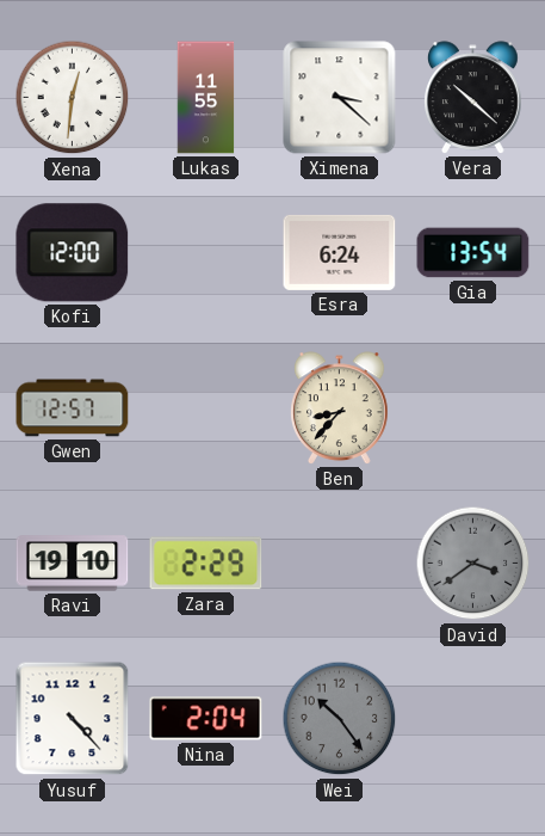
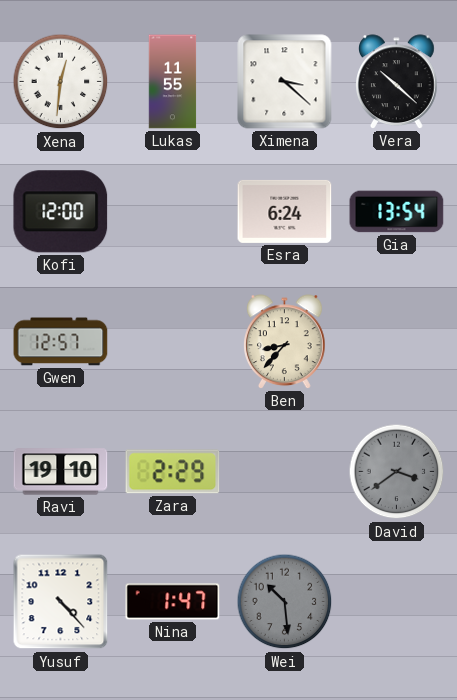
Nina: 2:04 -> 1:47
Wei: 10:24 -> 10:29
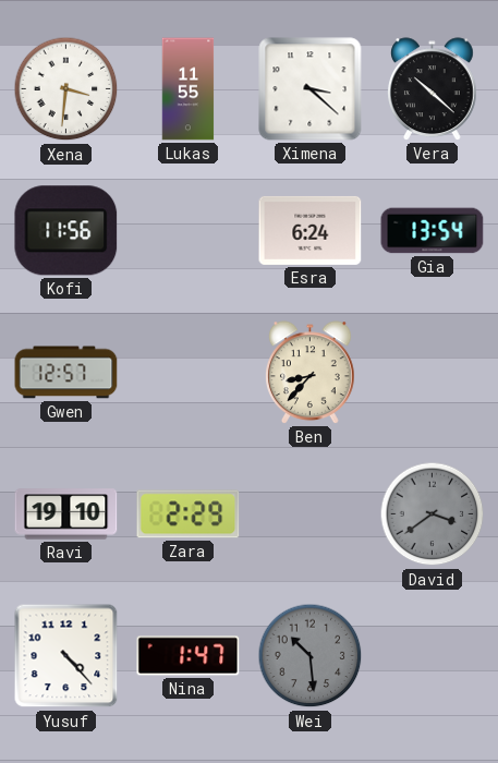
Xena: 12:31 -> 3:31
Kofi: 12:00 -> 11:56
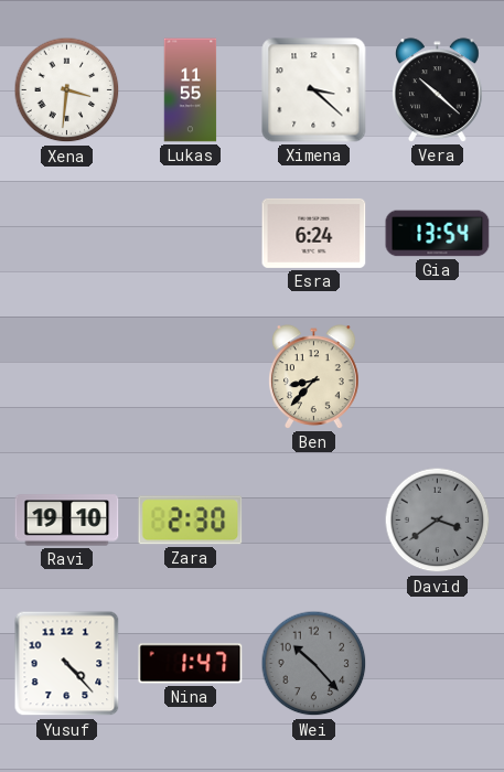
Kofi: 11:56 -> none
Gwen: 12:57 -> none
Zara: 2:29 -> 2:30
Wei: 10:29 -> 10:23
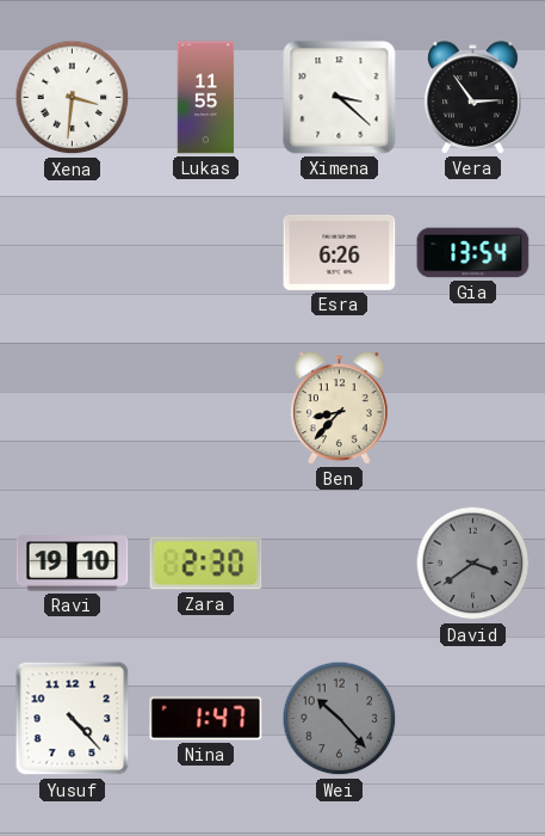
Vera: 10:22 -> 2:54
Esra: 6:24 -> 6:26
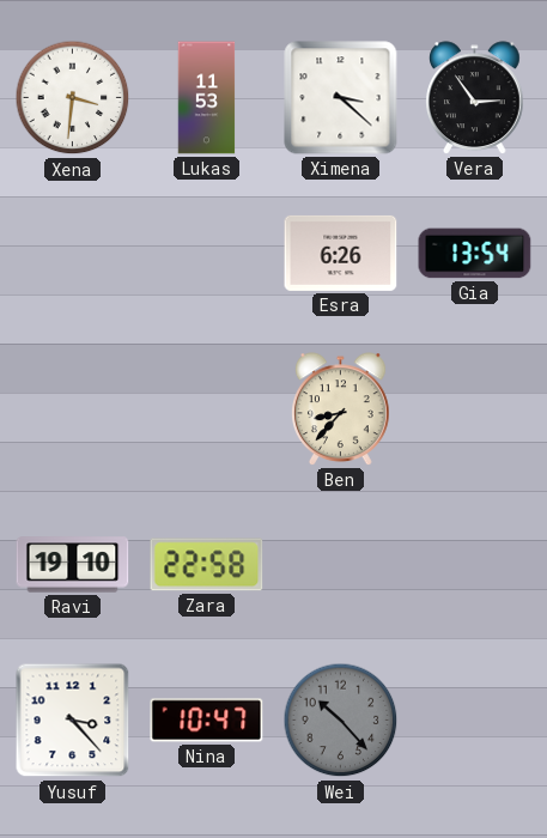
Lukas: 11:55 -> 11:53
Zara: 2:30 -> 22:58
David: 3:39 -> none
Yusuf: 4:23 -> 3:23
Nina: 1:47 -> 10:47
